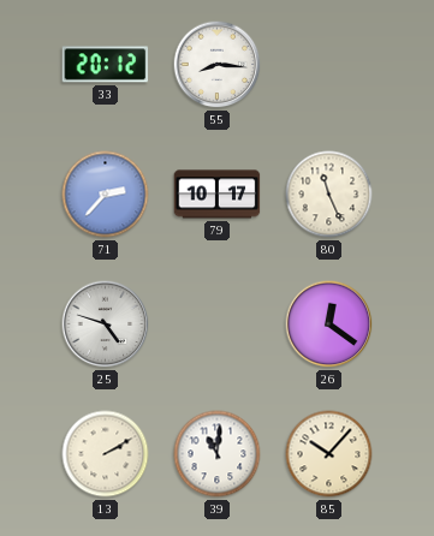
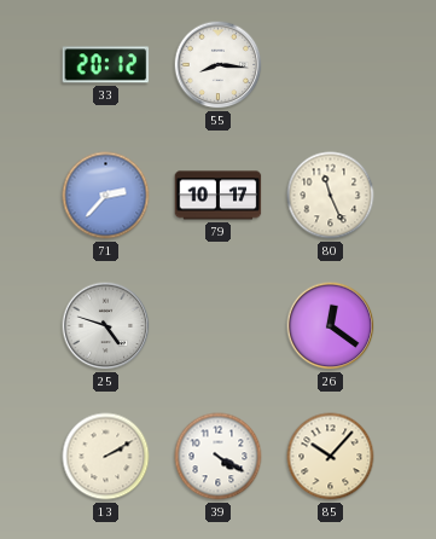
39: 11:01 -> 4:20
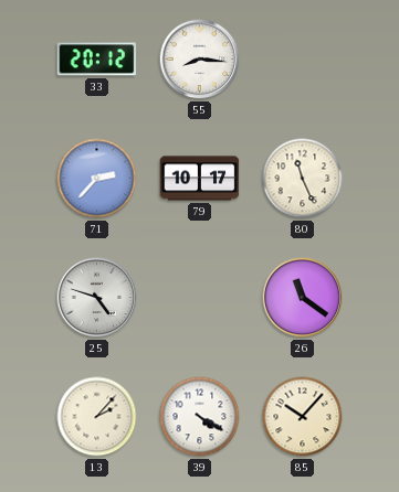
26: 12:21 -> 11:21
13: 2:10 -> 2:07
